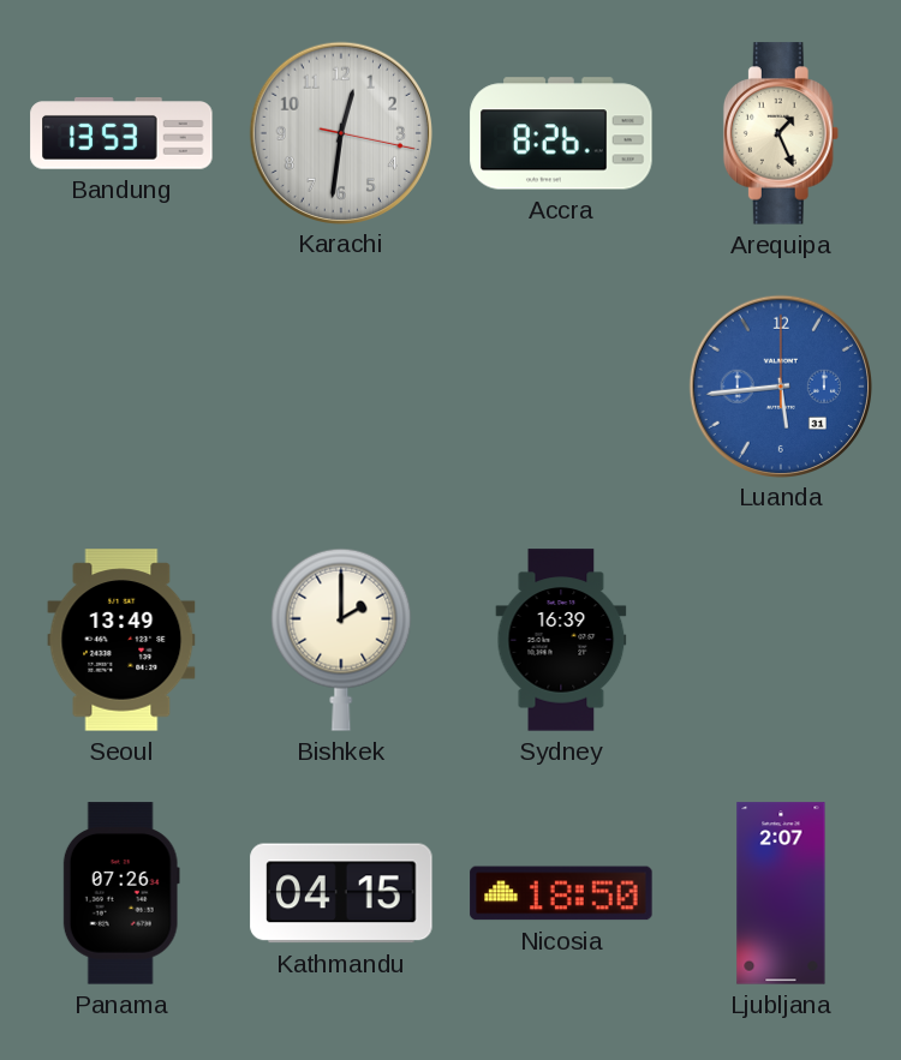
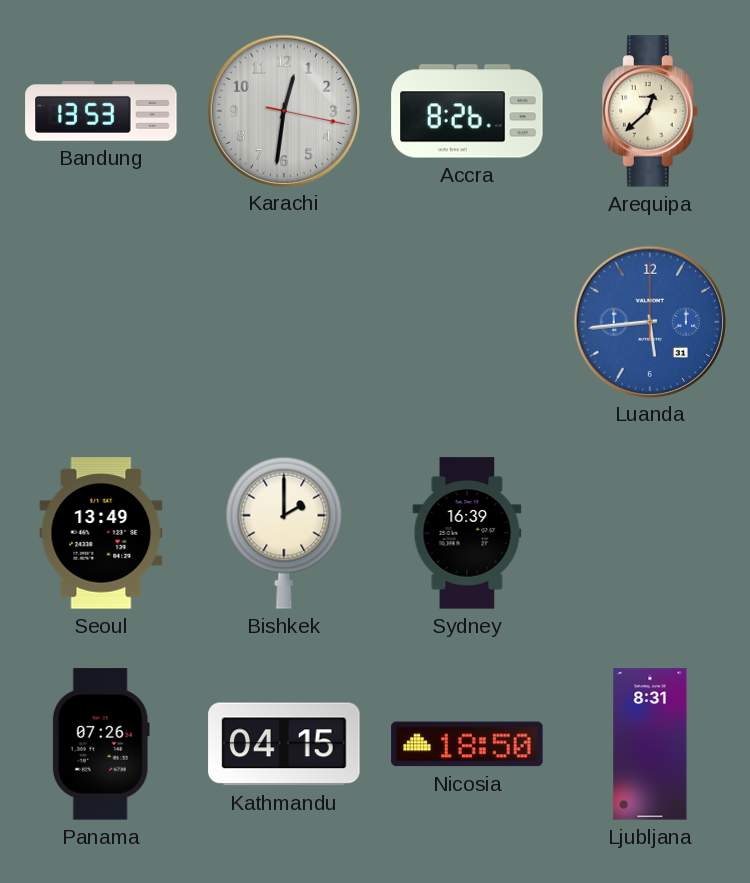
Arequipa: 1:26 -> 12:38
Ljubljana: 2:07 -> 8:31
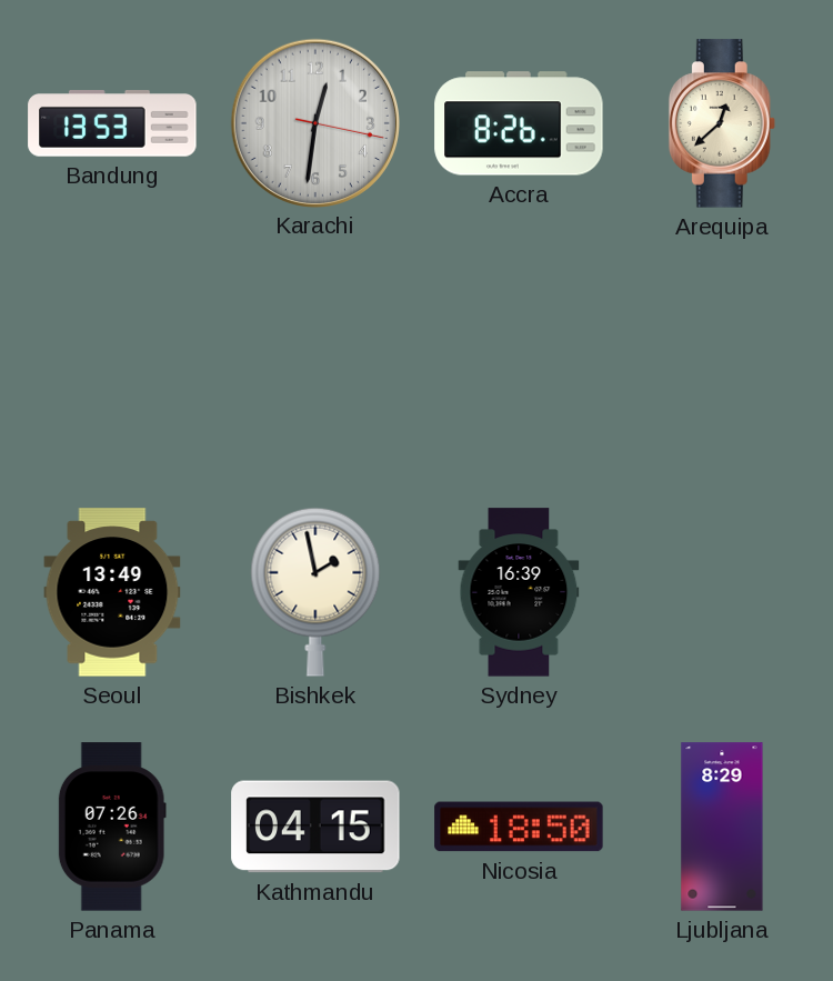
Luanda: 5:44 -> none
Bishkek: 2:00 -> 1:58
Ljubljana: 8:31 -> 8:29
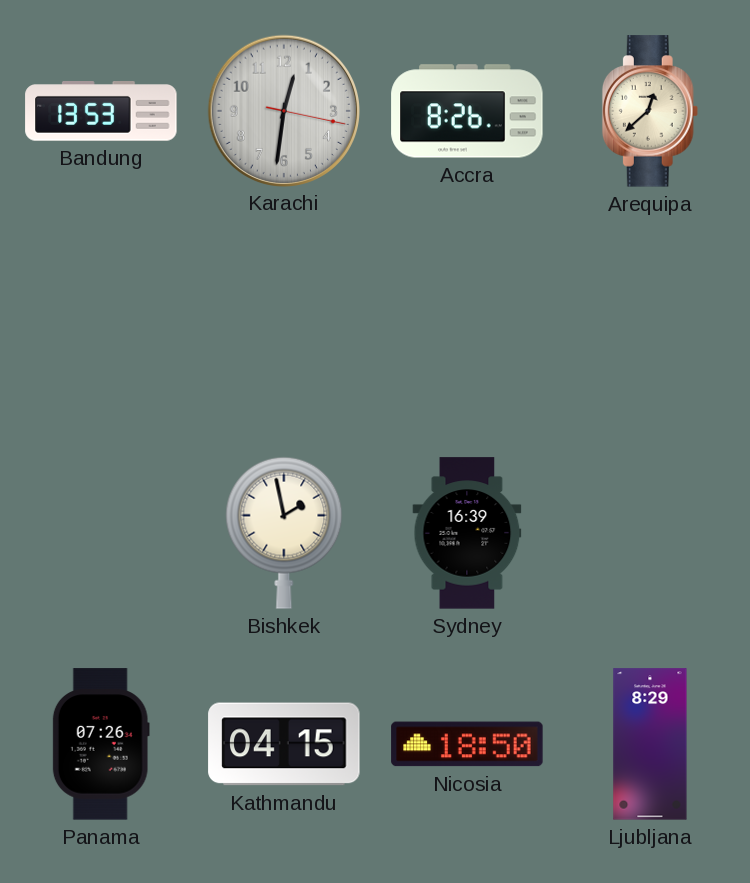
Seoul: 13:49 -> none
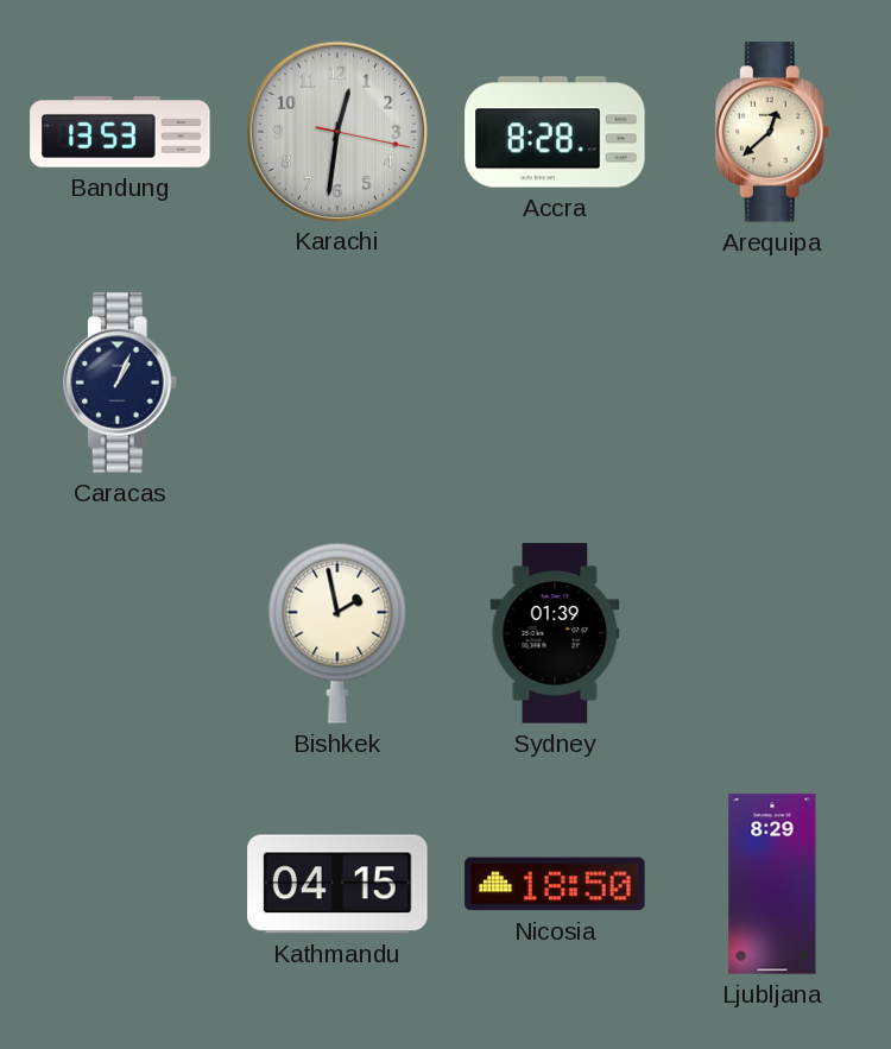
Accra: 8:26 -> 8:28
Caracas: none -> 1:04
Sydney: 16:39 -> 01:39
Panama: 07:26 -> none
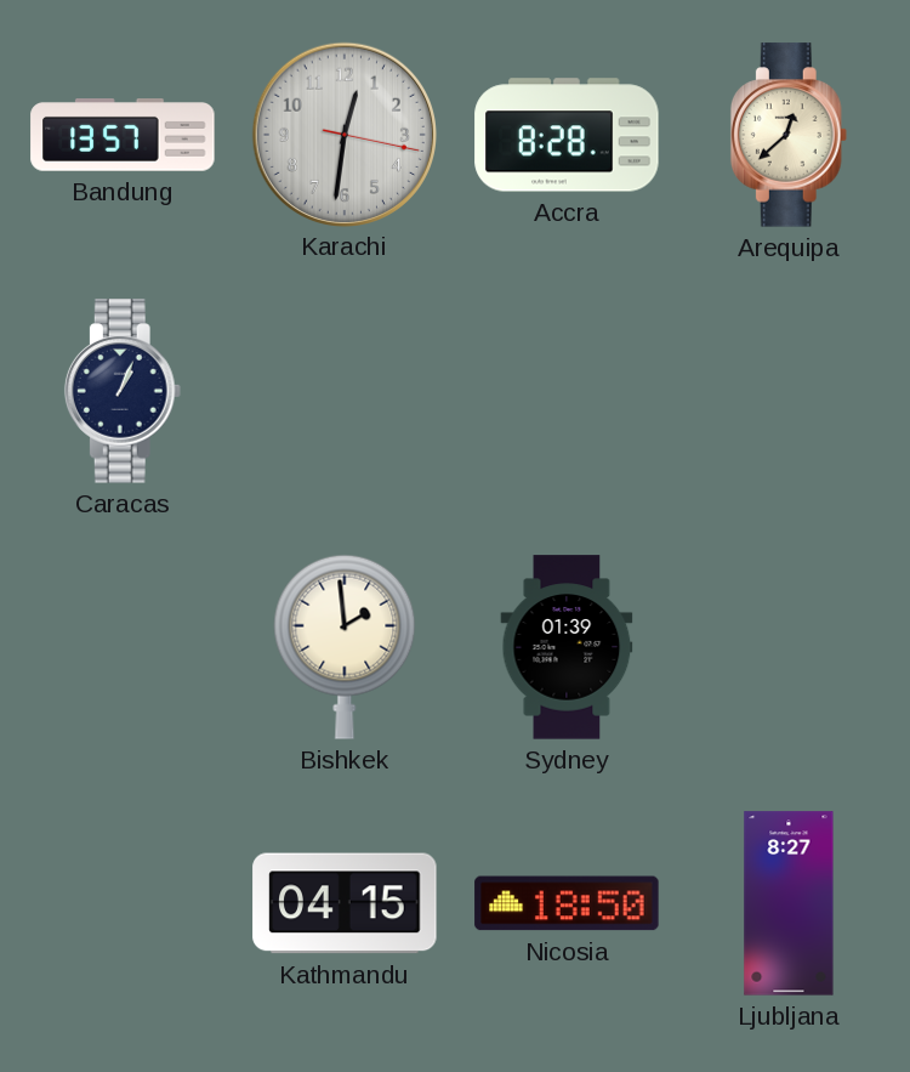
Bandung: 13:53 -> 13:57
Bishkek: 1:58 -> 1:59
Ljubljana: 8:29 -> 8:27
